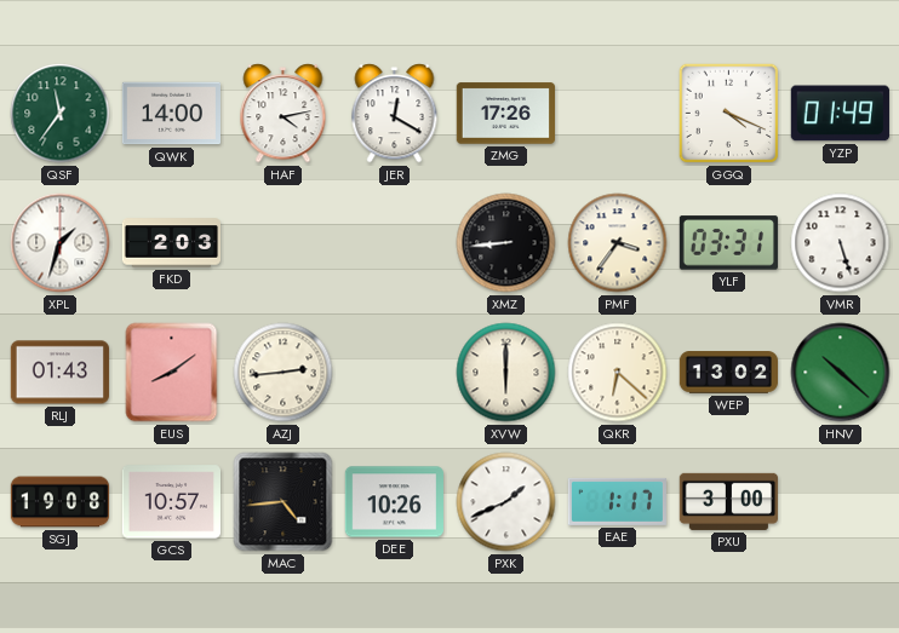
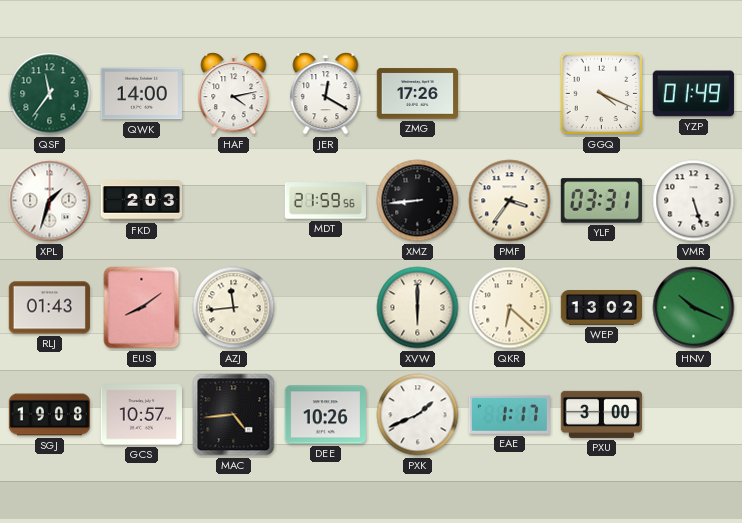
MDT: none -> 21:59
AZJ: 2:44 -> 11:44
HNV: 10:22 -> 10:19
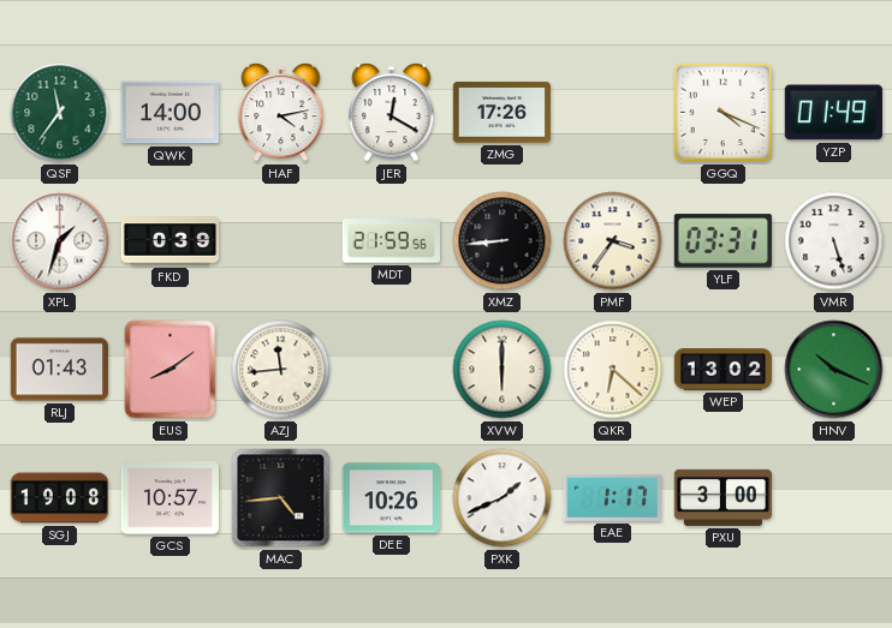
FKD: 2:03 -> 0:39
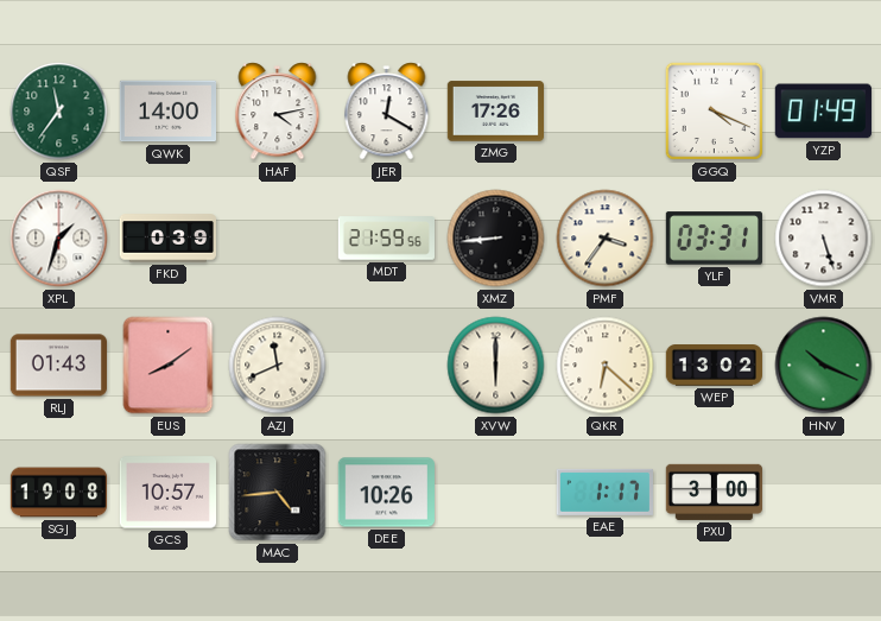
AZJ: 11:44 -> 11:41
PXK: 1:41 -> none
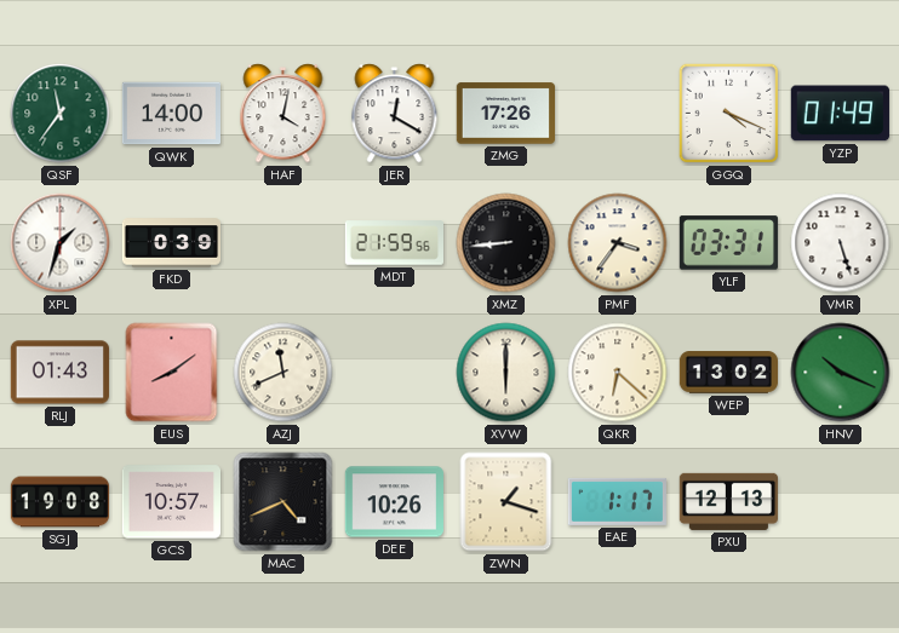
HAF: 4:13 -> 4:02
MAC: 4:44 -> 4:41
ZWN: none -> 1:18
PXU: 3:00 -> 12:13
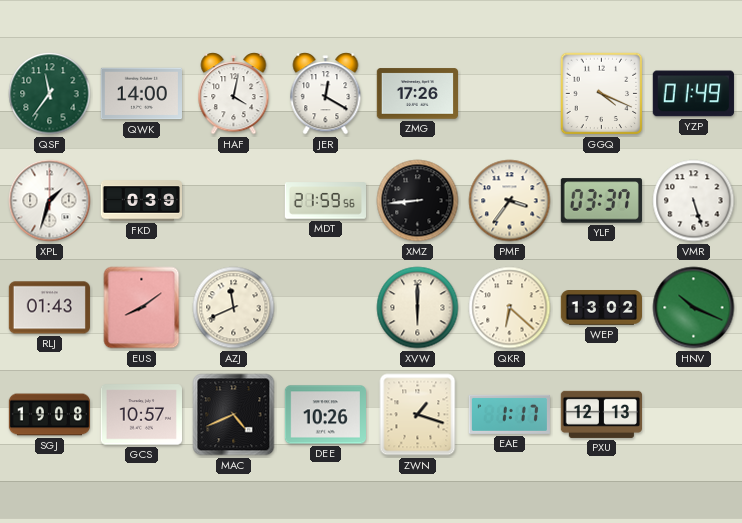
YLF: 03:31 -> 03:37
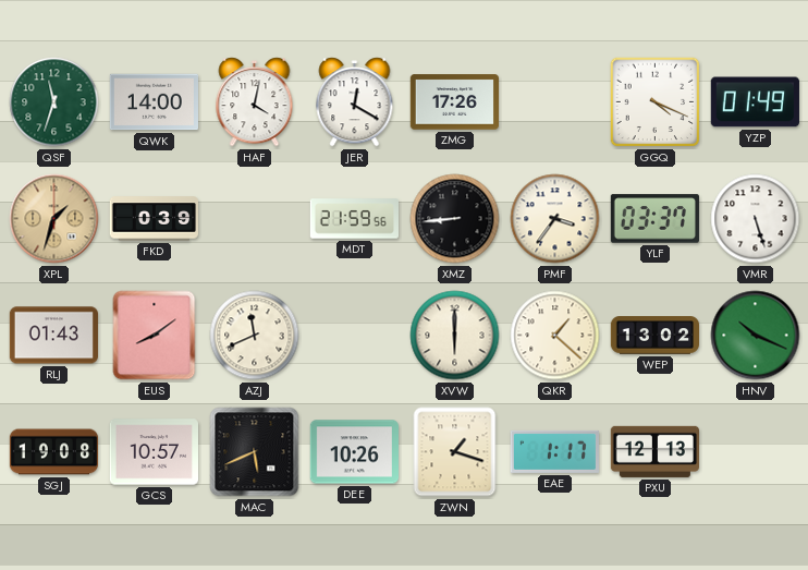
QSF: 11:36 -> 11:33
XPL dial: white -> champagne
QKR: 6:22 -> 1:22
MAC: 4:41 -> 5:41
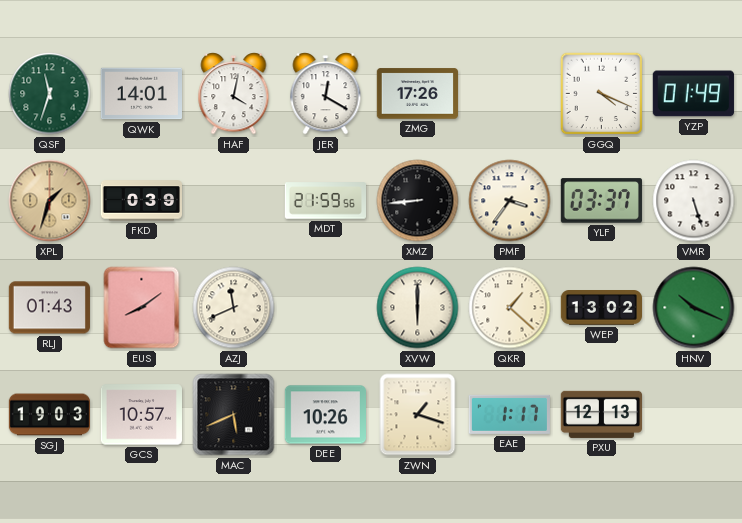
QWK: 14:00 -> 14:01
SGJ: 19:08 -> 19:03
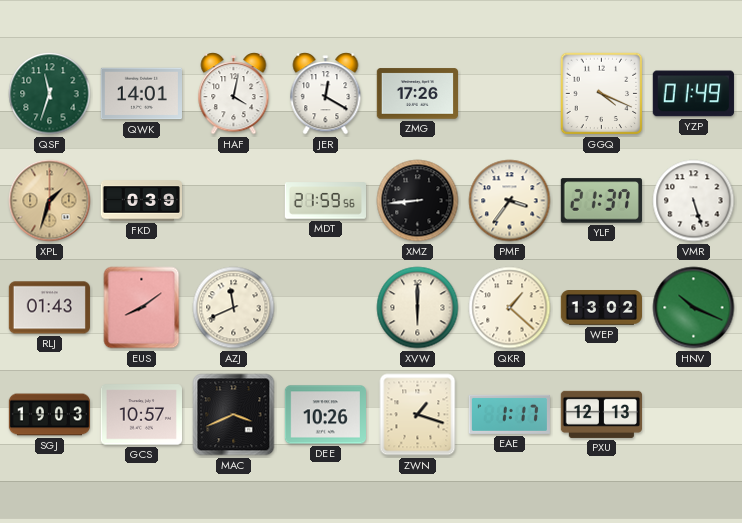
YLF: 03:37 -> 21:37
MAC: 5:41 -> 3:41
